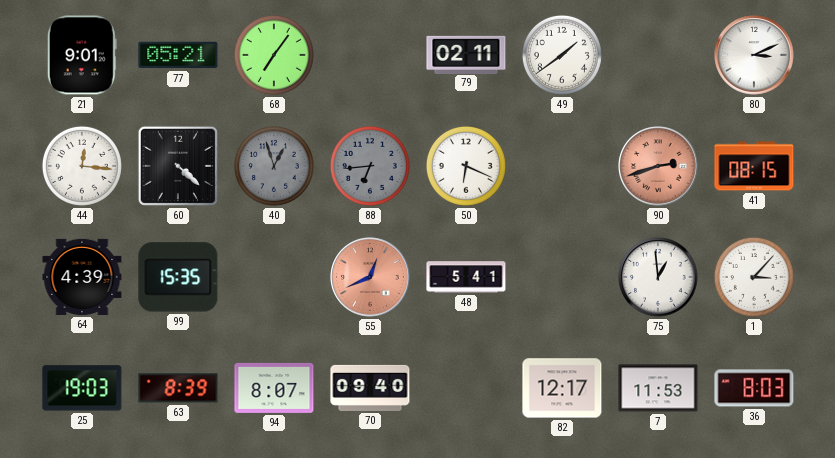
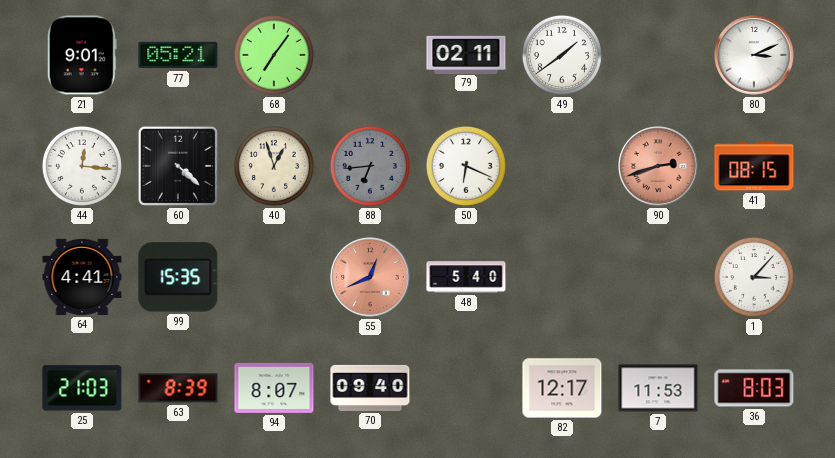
40 dial: grey -> cream
64: 4:39 -> 4:41
48: 5:41 -> 5:40
75: 12:59 -> none
25: 19:03 -> 21:03
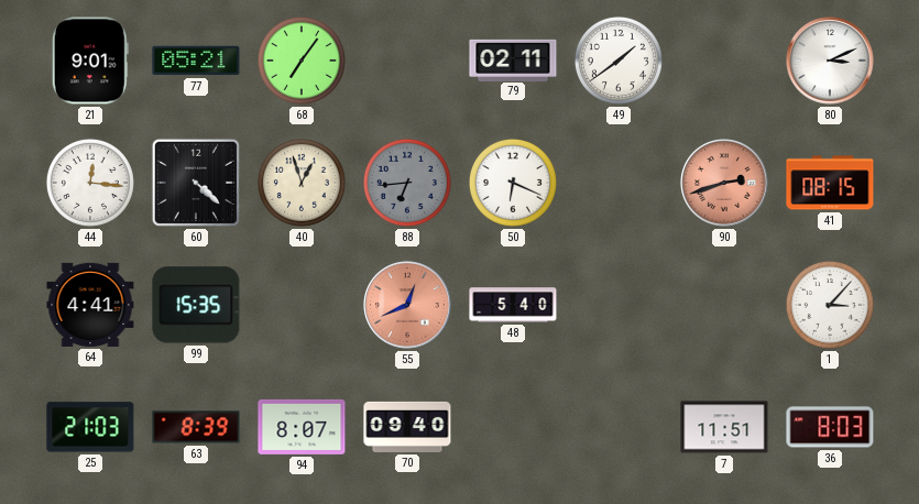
82: 12:17 -> none
7: 11:53 -> 11:51
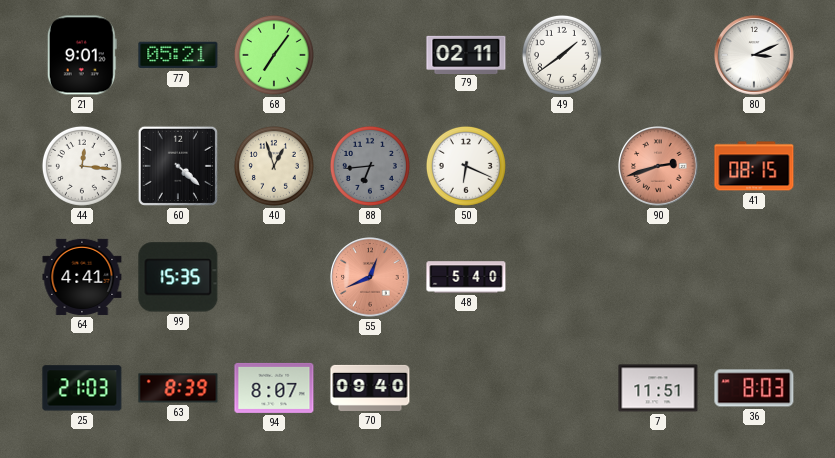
1: 3:07 -> none
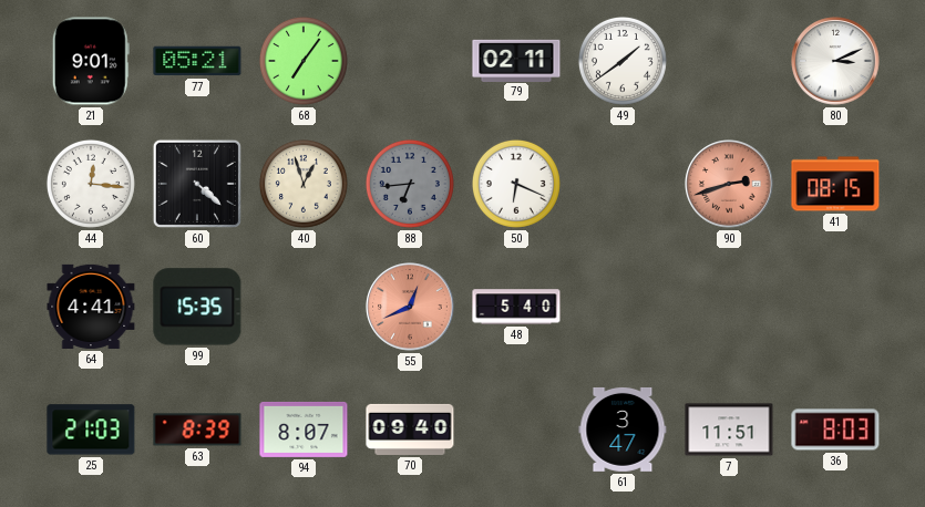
61: none -> 3:47
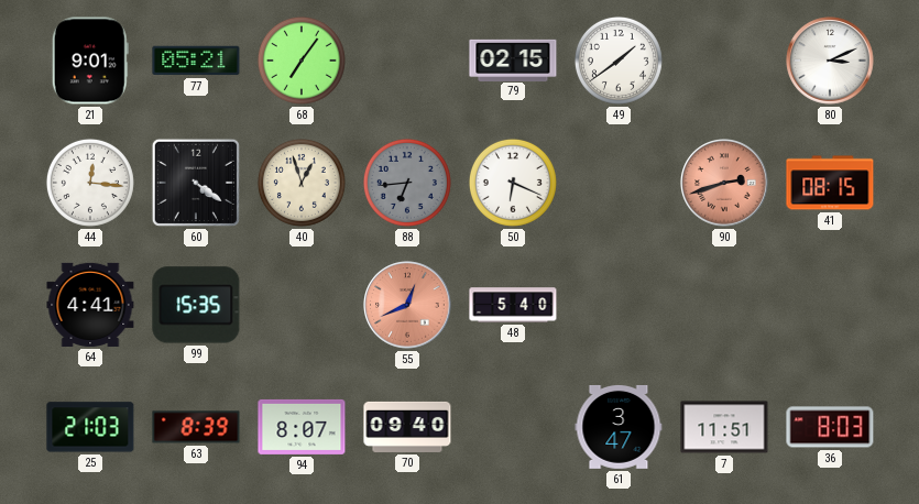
79: 02:11 -> 02:15
60: 4:22 -> 4:21
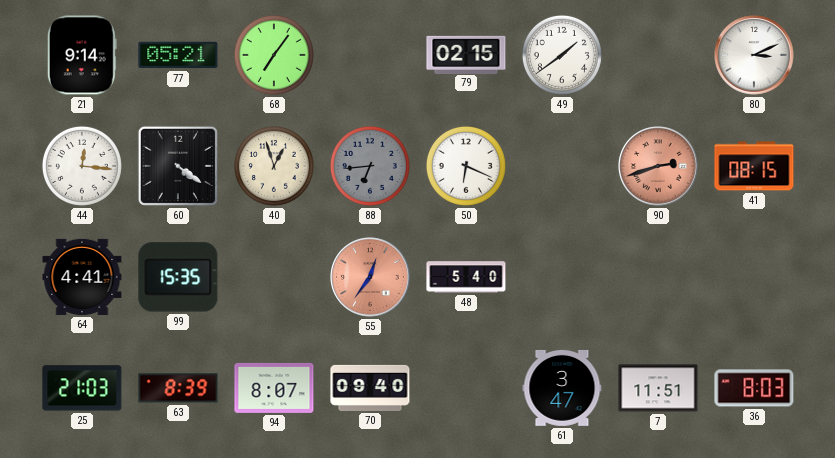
21: 9:01 -> 9:14
55: 12:41 -> 12:36
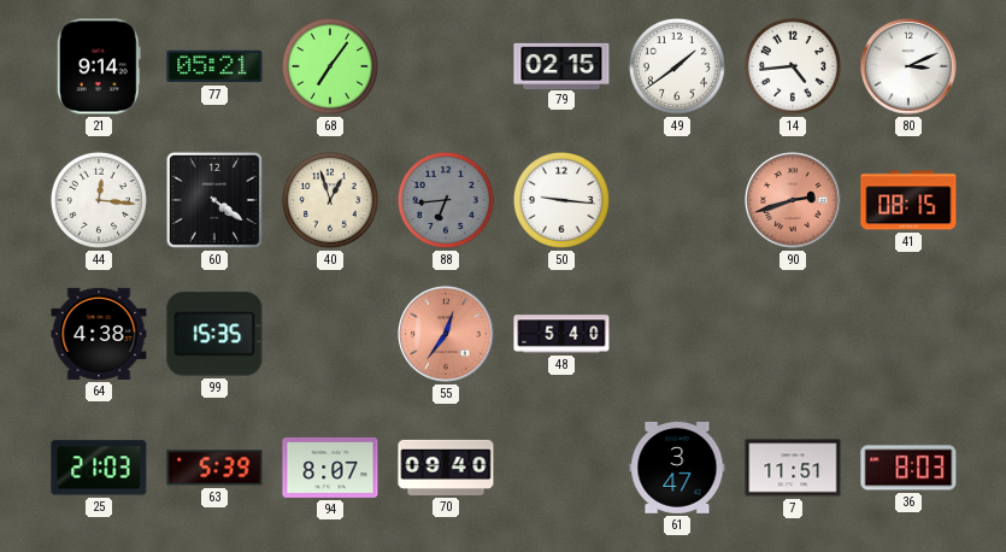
14: none -> 4:44
50: 6:19 -> 9:16
64: 4:41 -> 4:38
63: 8:39 -> 5:39
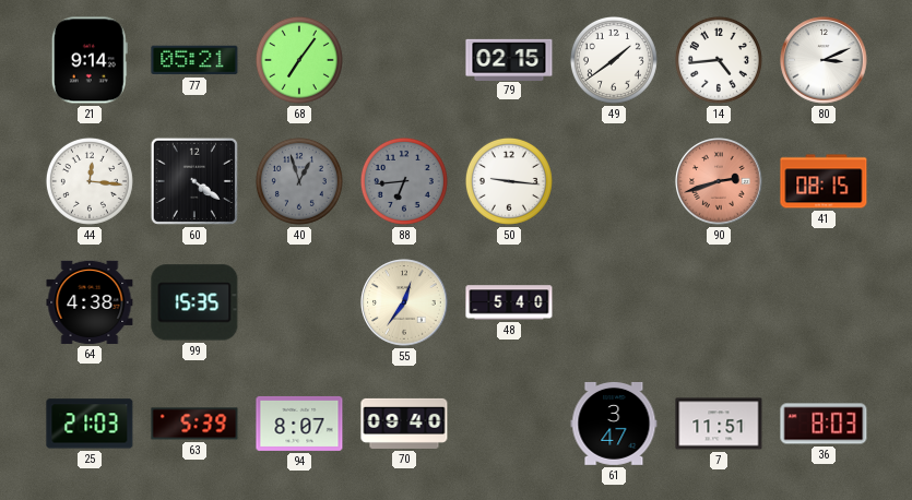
40 dial: cream -> grey
55 dial: salmon -> cream
